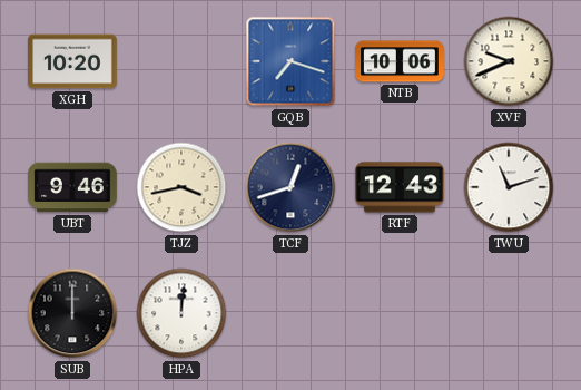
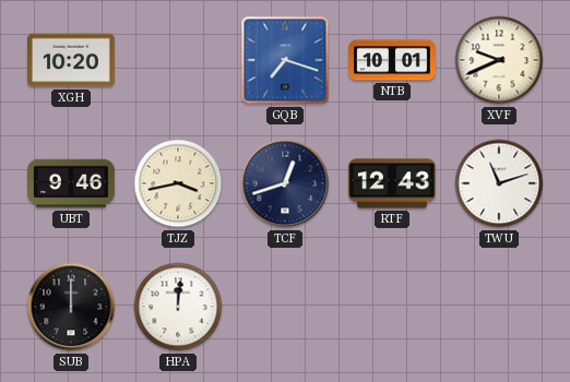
NTB: 10:06 -> 10:01
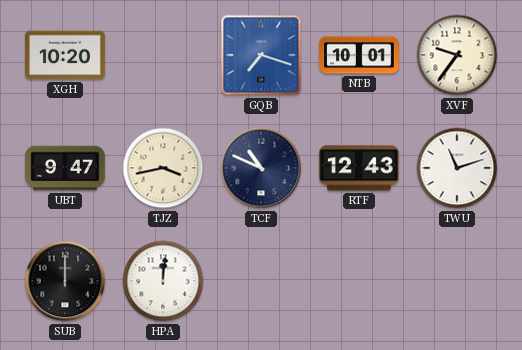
XVF: 9:41 -> 9:36
UBT: 9:46 -> 9:47
TCF: 12:42 -> 10:49
